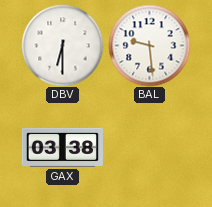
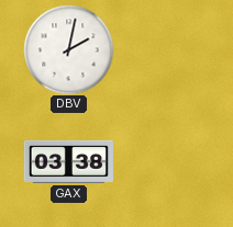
DBV: 6:30 -> 2:02
BAL: 9:29 -> none
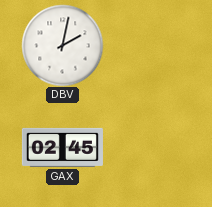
GAX: 03:38 -> 02:45
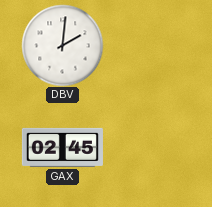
DBV: 2:02 -> 2:01
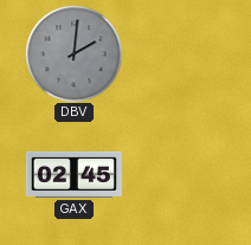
DBV dial: white -> grey
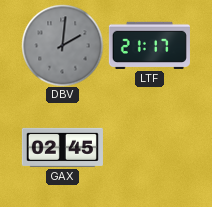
LTF: none -> 21:17
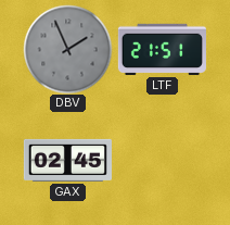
DBV: 2:01 -> 1:56
LTF: 21:17 -> 21:51
